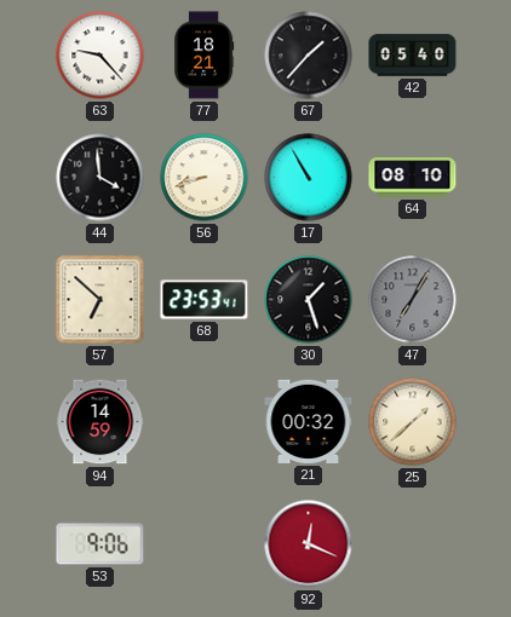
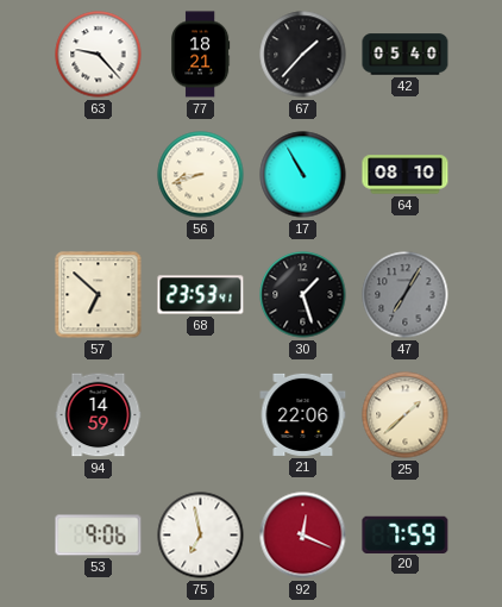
44: 3:59 -> none
21: 00:32 -> 22:06
75: none -> 6:58
20: none -> 7:59
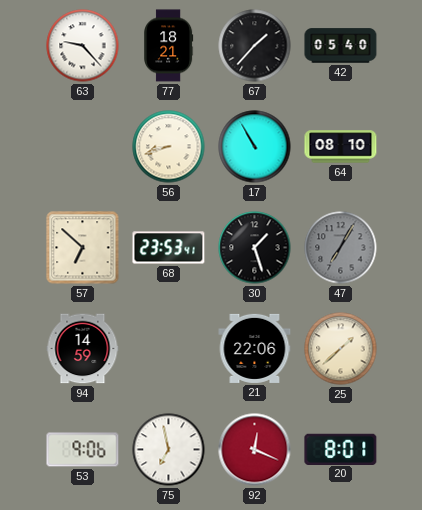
20: 7:59 -> 8:01
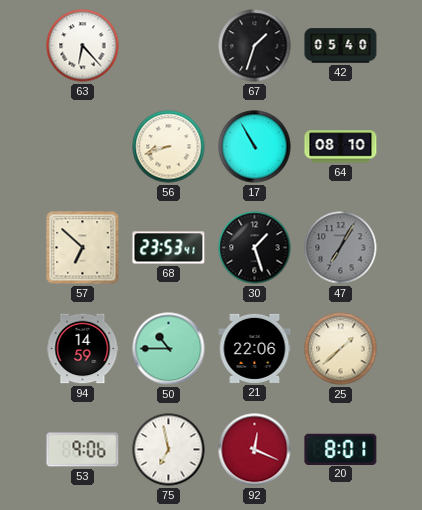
63: 9:23 -> 6:23
77: 18:21 -> none
67: 1:37 -> 1:33
50: none -> 10:45
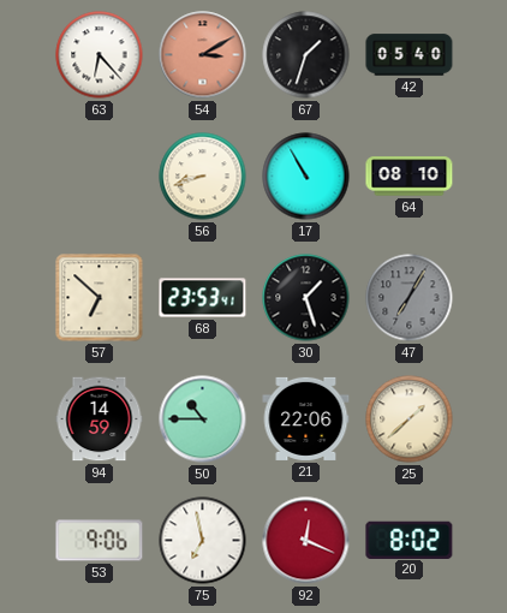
54: none -> 3:10
20: 8:01 -> 8:02
